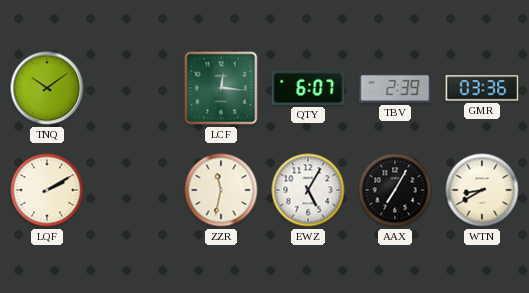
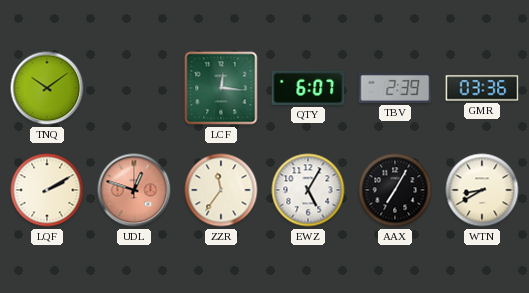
UDL: none -> 12:48
ZZR: 11:32 -> 11:36
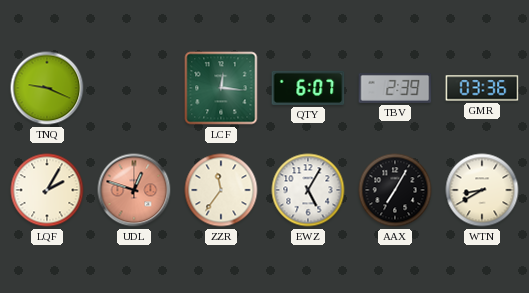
TNQ: 10:09 -> 9:19
LQF: 2:10 -> 2:05
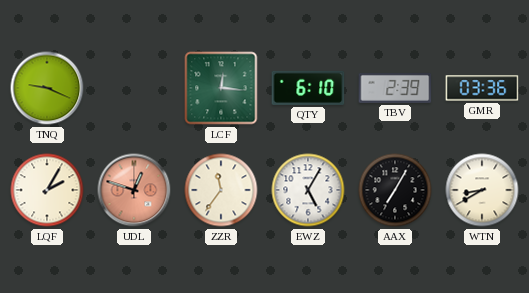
QTY: 6:07 -> 6:10
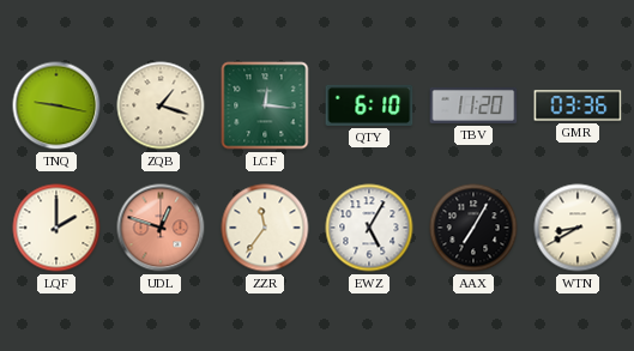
TNQ: 9:19 -> 9:17
ZQB: none -> 1:18
TBV: 2:39 -> 11:20
LQF: 2:05 -> 2:00
